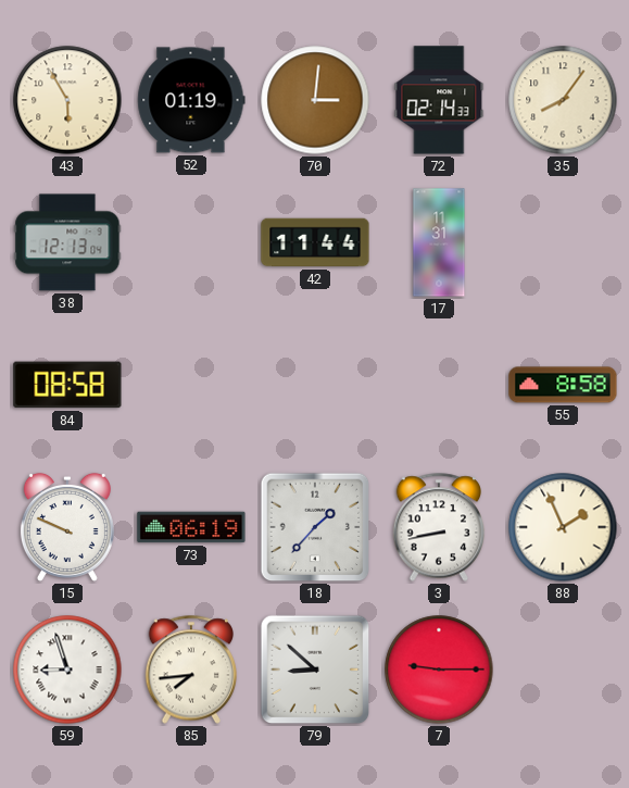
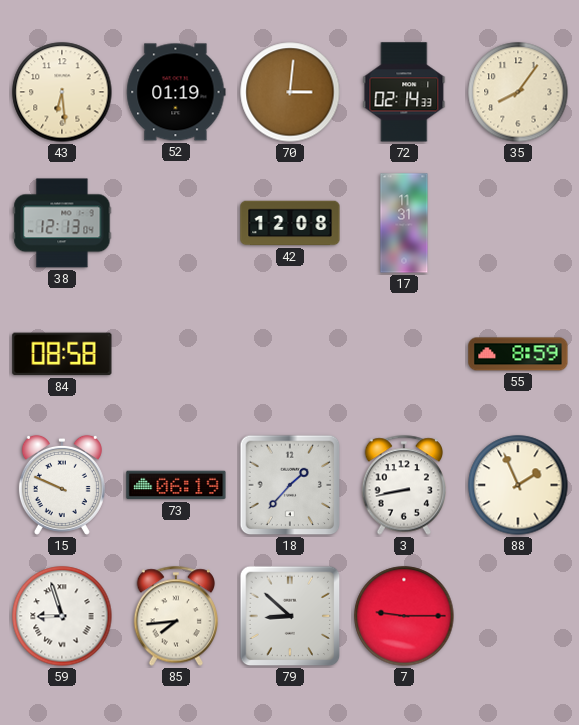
43: 5:55 -> 6:29
42: 11:44 -> 12:08
55: 8:58 -> 8:59
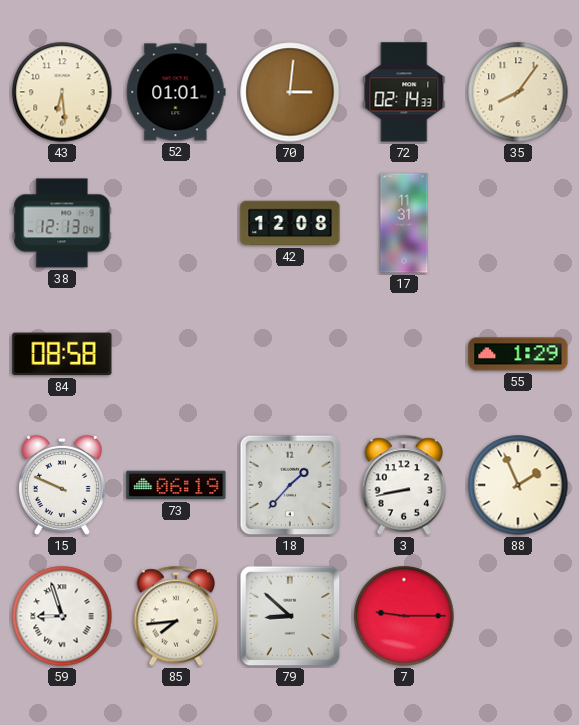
52: 01:19 -> 01:01
55: 8:59 -> 1:29
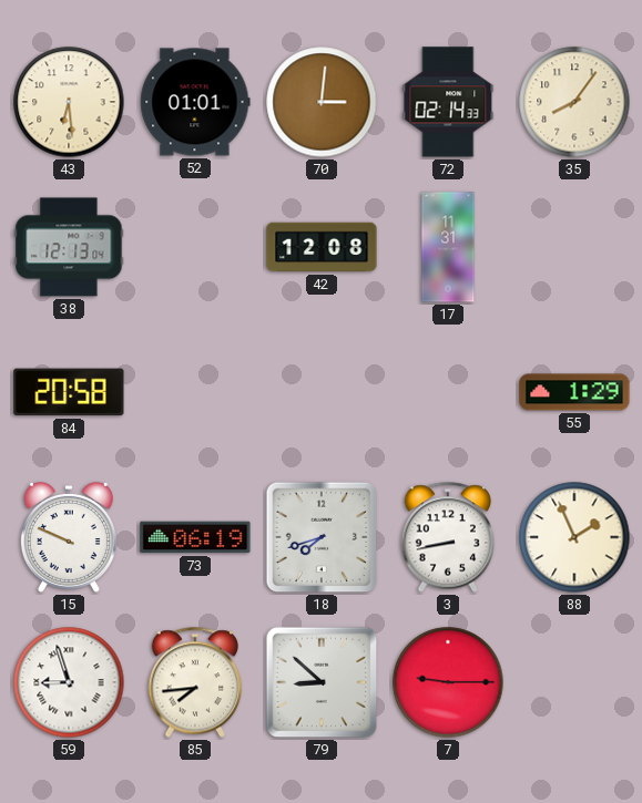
84: 08:58 -> 20:58
18: 1:37 -> 7:42
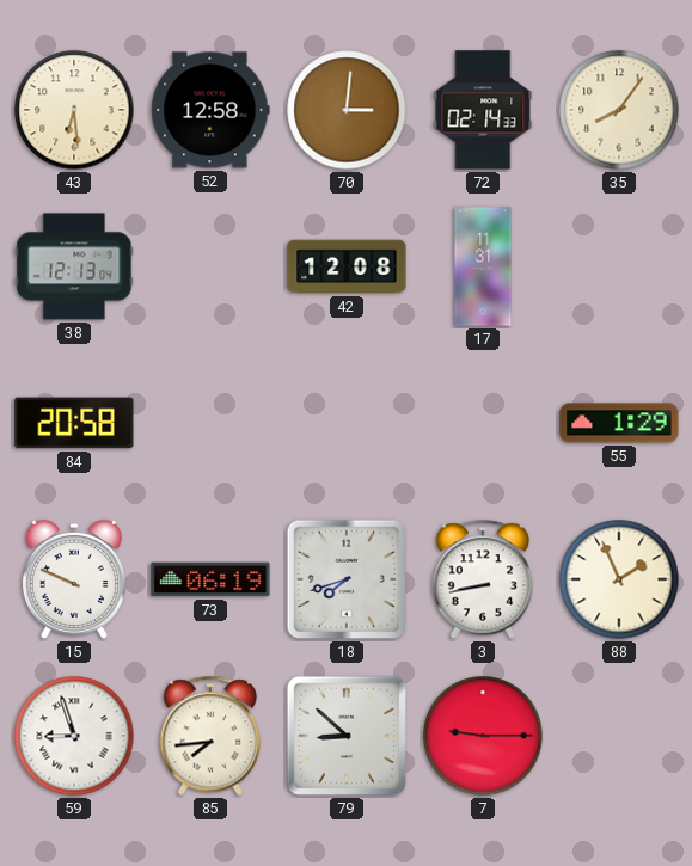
52: 01:01 -> 12:58
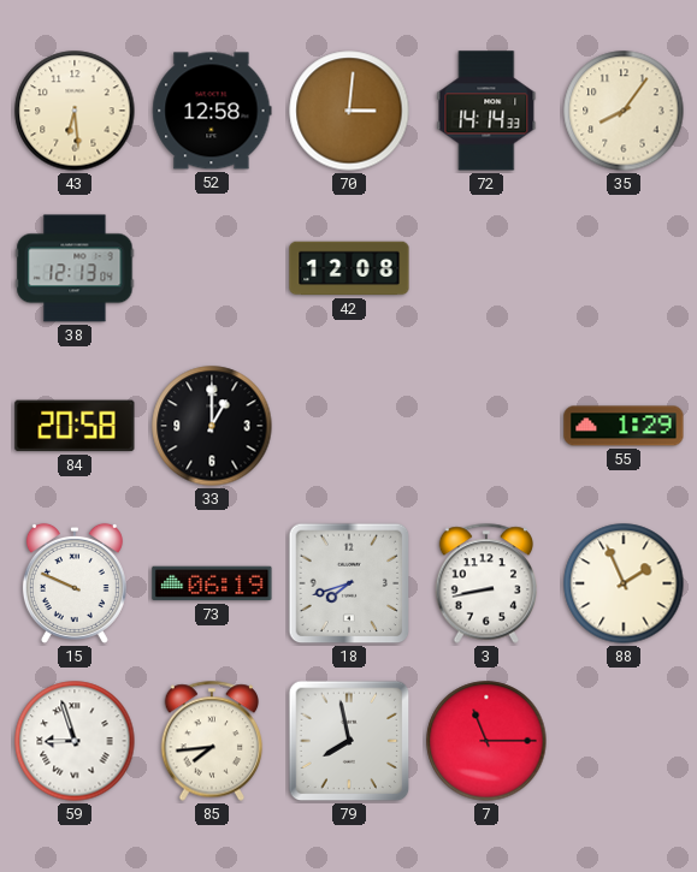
72: 02:14 -> 14:14
17: 11:31 -> none
33: none -> 1:00
79: 8:52 -> 7:58
7: 9:15 -> 11:15
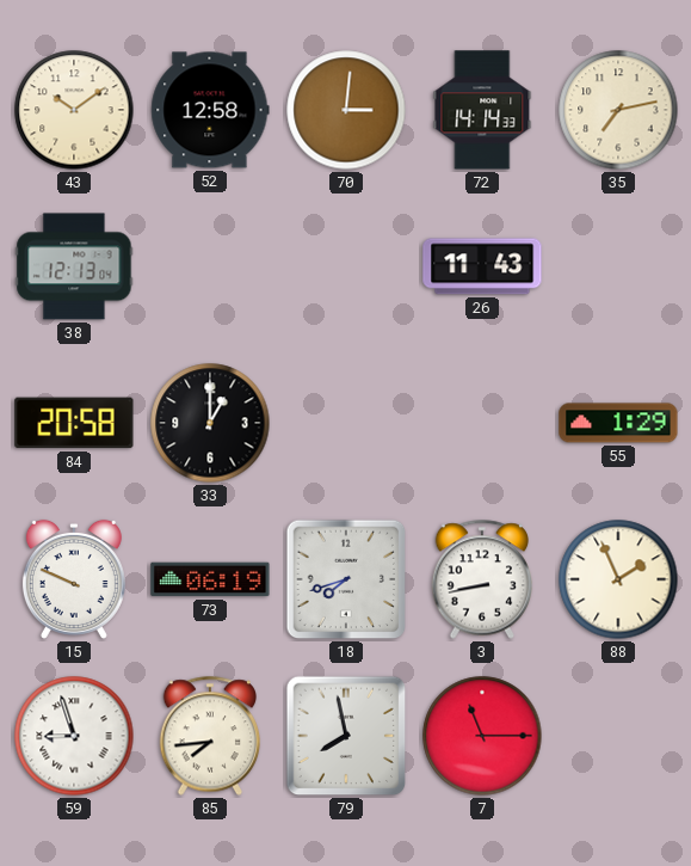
43: 6:29 -> 10:09
35: 8:06 -> 7:13
42: 12:08 -> none
26: none -> 11:43
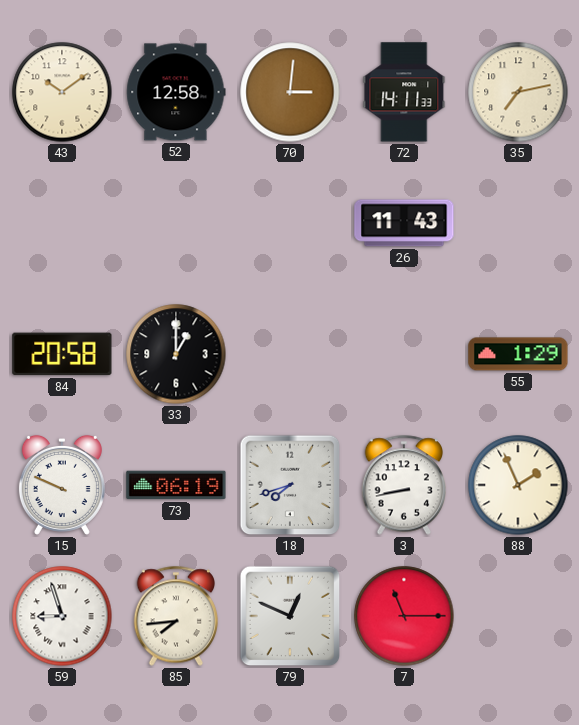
72: 14:14 -> 14:11
38: 12:13 -> none
79: 7:58 -> 12:49
